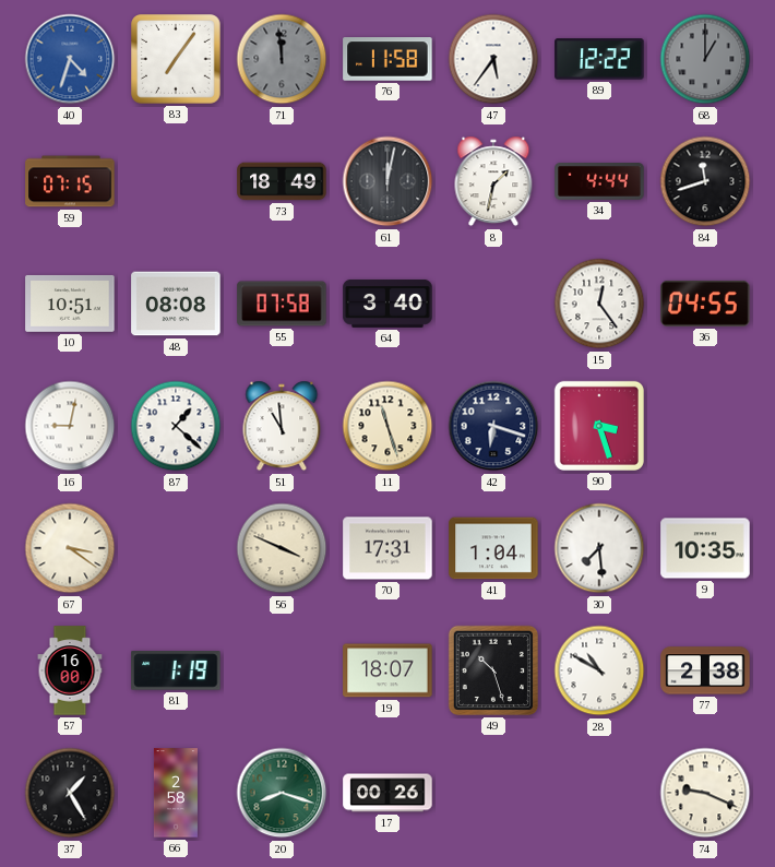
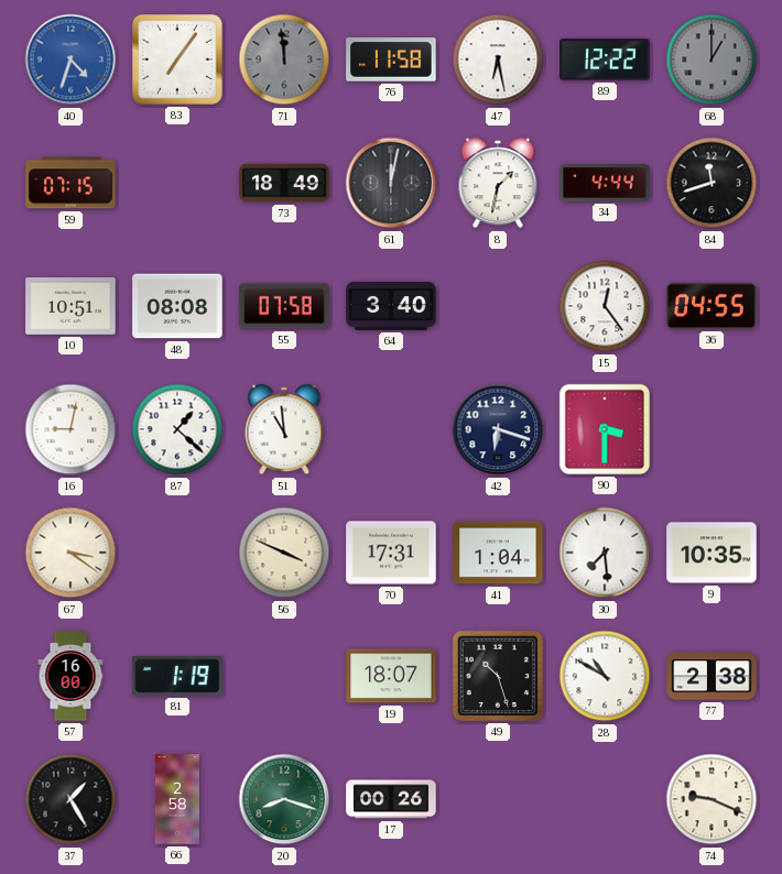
47: 5:36 -> 6:28
11: 11:27 -> none
90: 3:27 -> 3:30
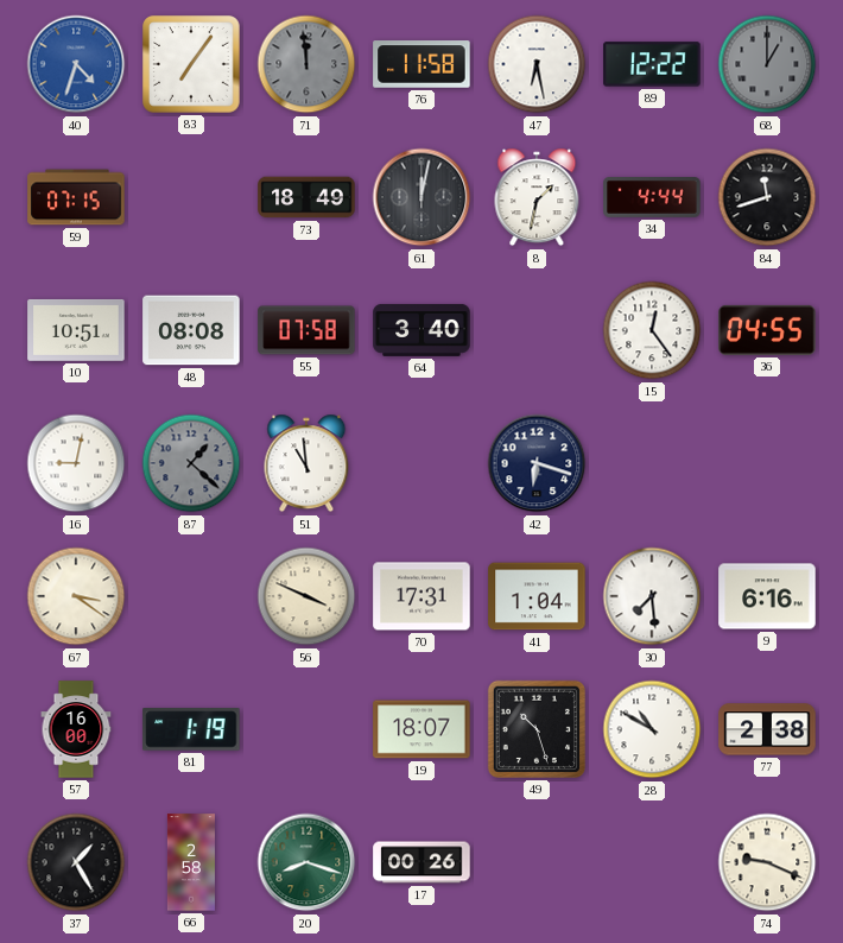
87 dial: white -> grey
90: 3:30 -> none
9: 10:35 -> 6:16
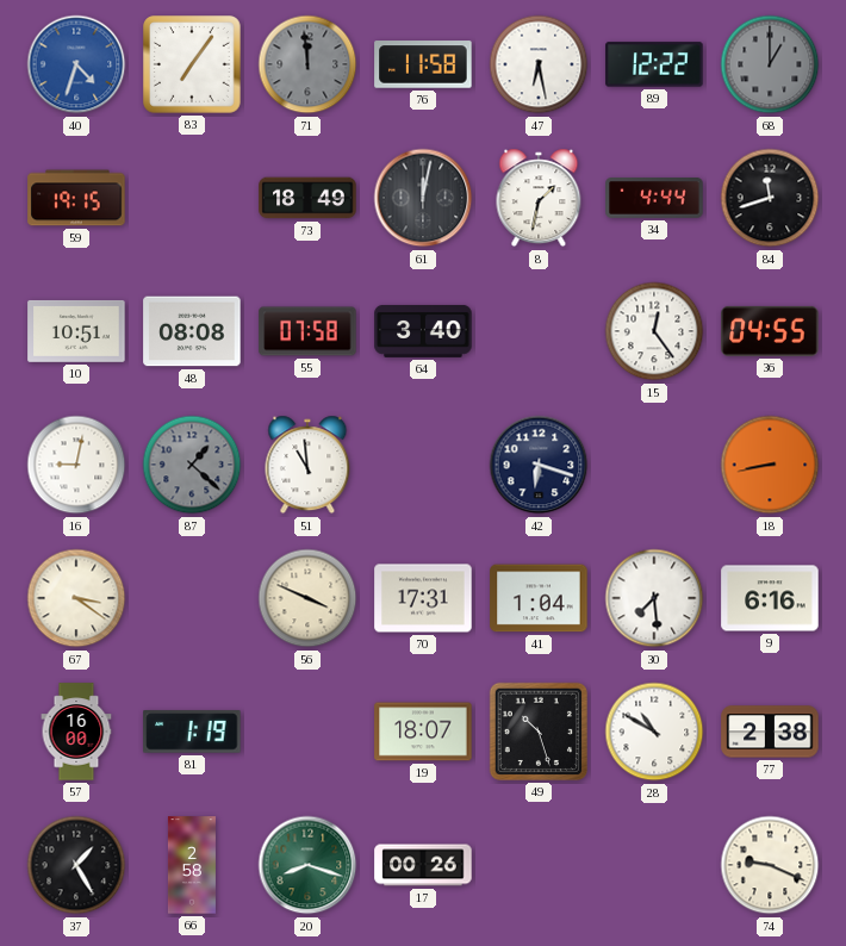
59: 07:15 -> 19:15
18: none -> 8:43
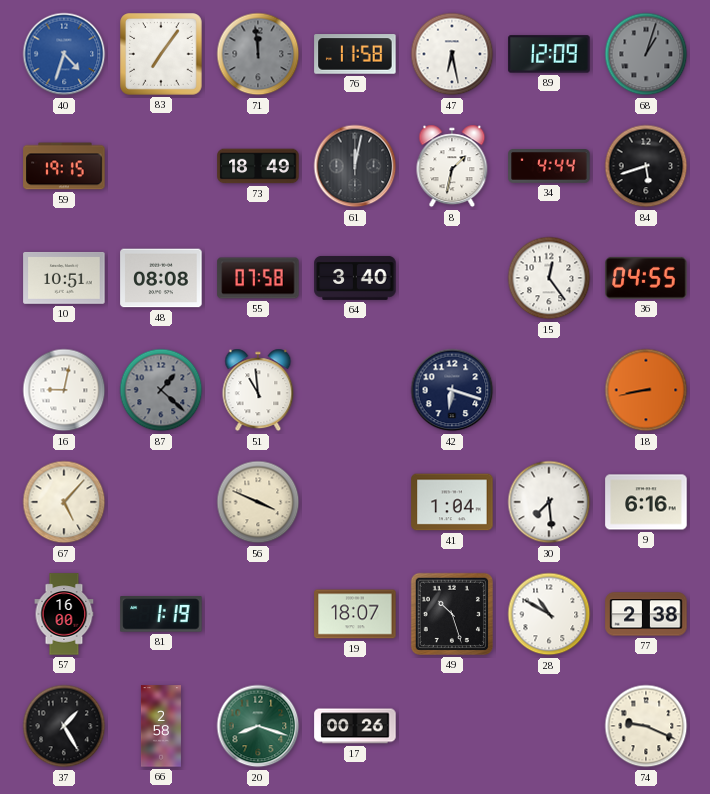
89: 12:22 -> 12:09
68: 1:00 -> 1:03
84: 11:42 -> 5:42
67: 3:21 -> 5:07
70: 17:31 -> none
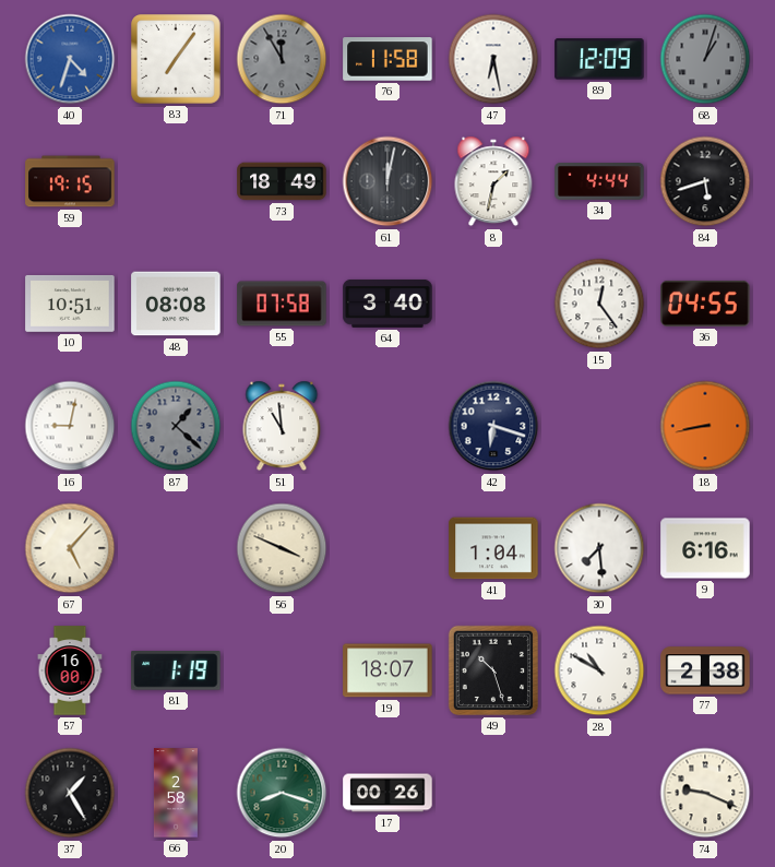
71: 11:59 -> 11:55
